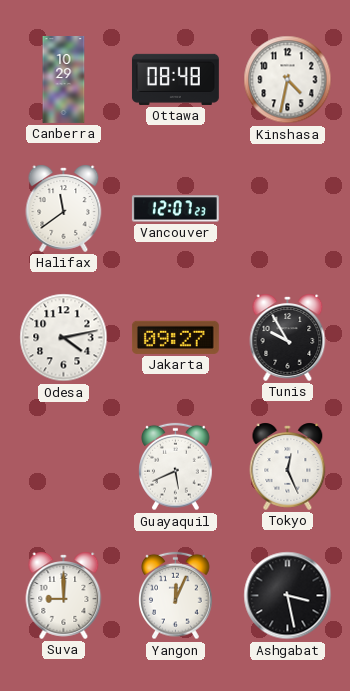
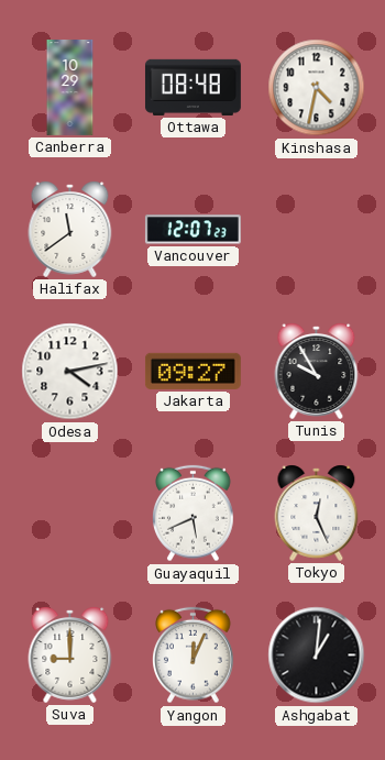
Ashgabat: 3:28 -> 1:01
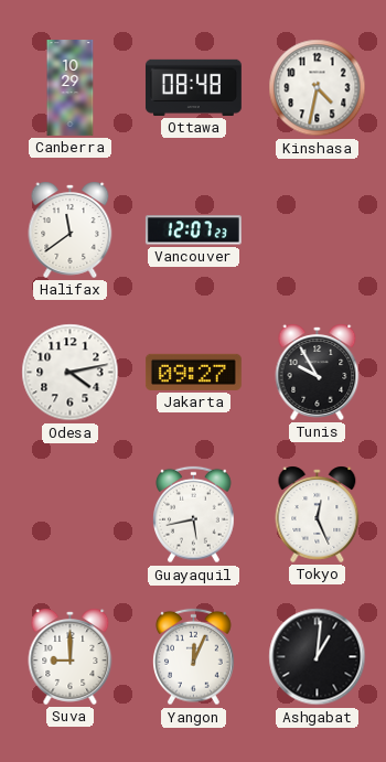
Guayaquil: 5:41 -> 5:43
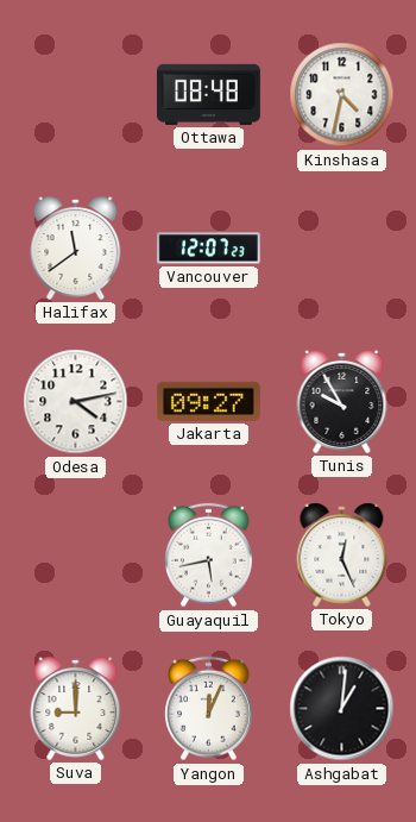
Canberra: 10:29 -> none
